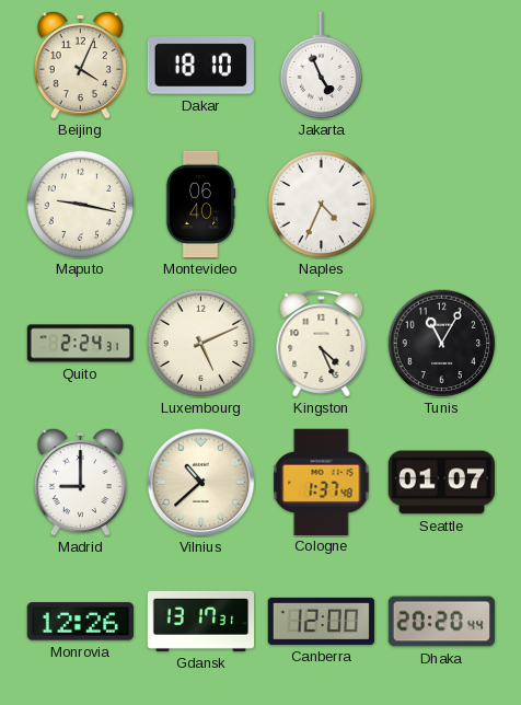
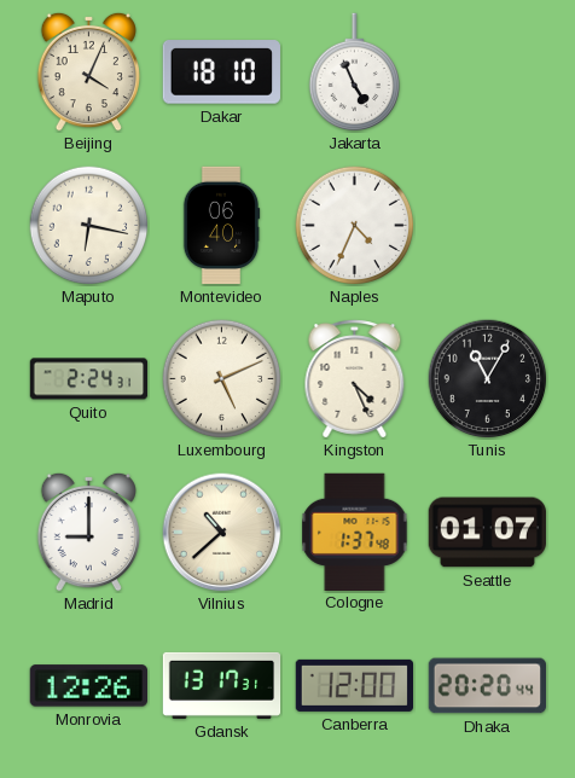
Maputo: 9:17 -> 6:17
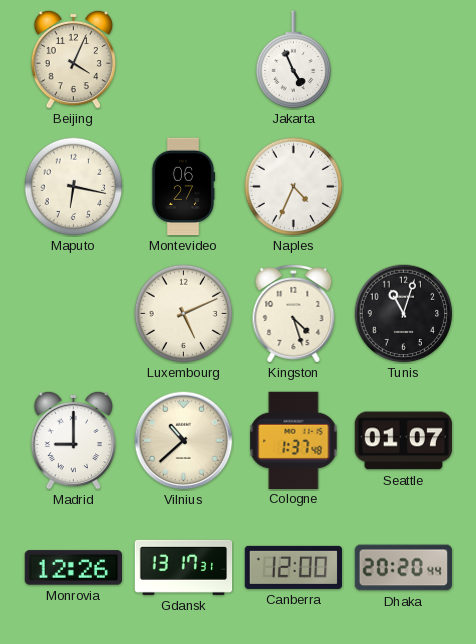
Dakar: 18:10 -> none
Montevideo: 06:40 -> 06:27
Quito: 2:24 -> none
Kingston: 4:26 -> 4:27
Tunis: 11:05 -> 11:03
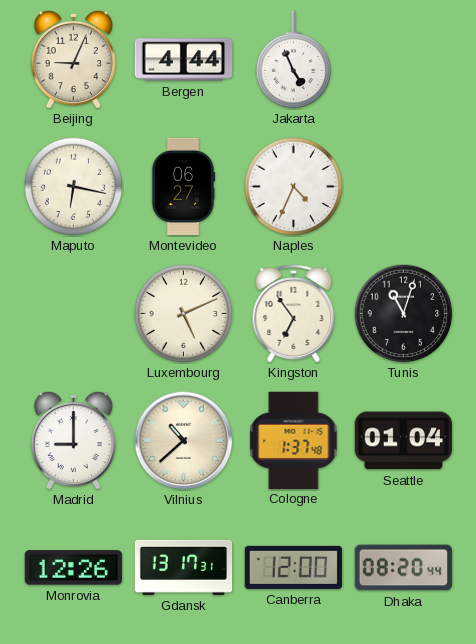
Beijing: 4:04 -> 9:04
Bergen: none -> 4:44
Kingston: 4:27 -> 6:54
Seattle: 01:07 -> 01:04
Dhaka: 20:20 -> 08:20
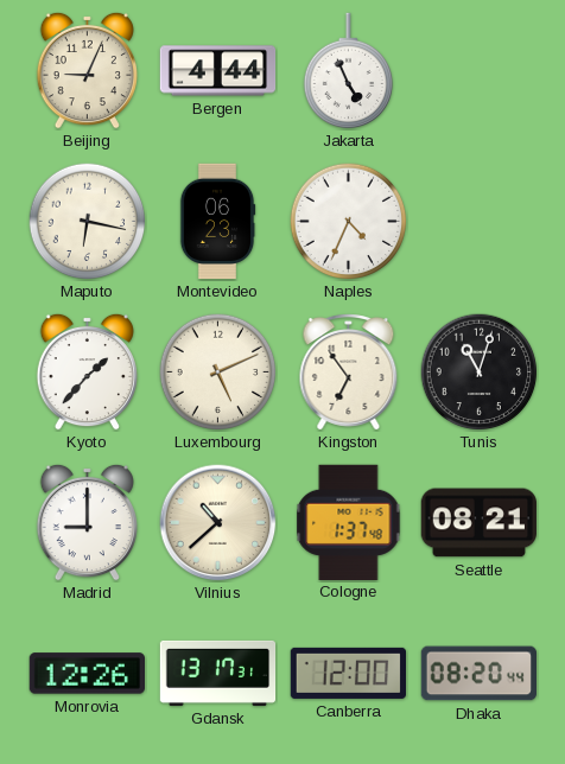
Montevideo: 06:27 -> 06:23
Kyoto: none -> 1:37
Seattle: 01:04 -> 08:21
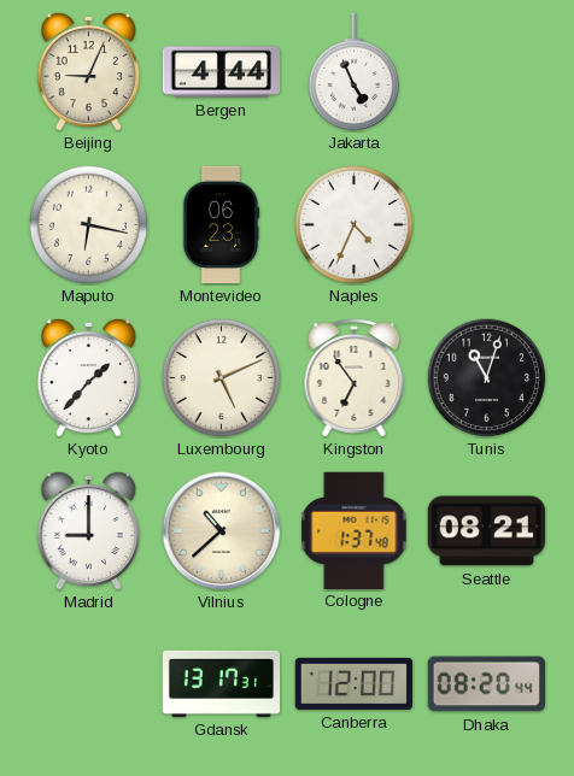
Monrovia: 12:26 -> none
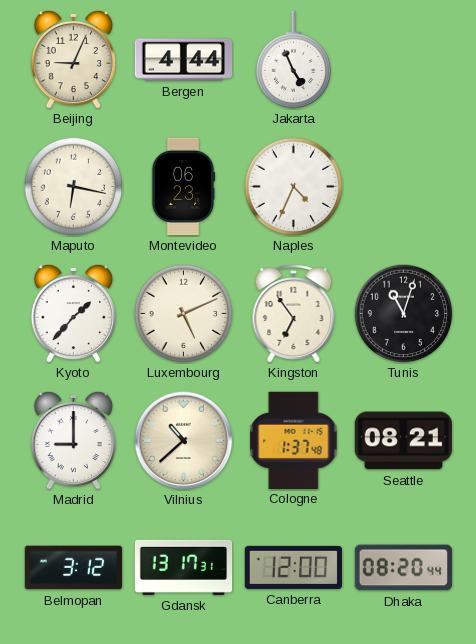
Belmopan: none -> 3:12
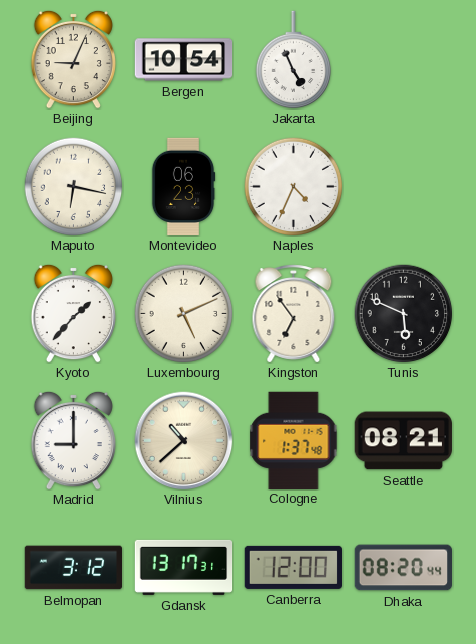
Bergen: 4:44 -> 10:54
Tunis: 11:03 -> 5:49
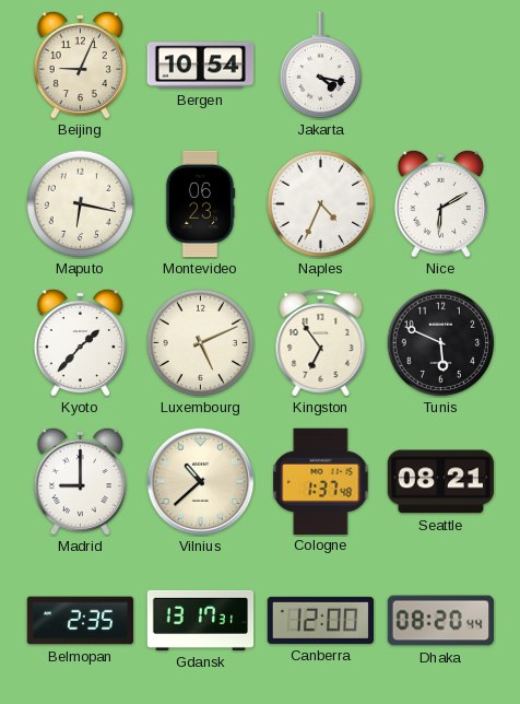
Jakarta: 4:56 -> 4:17
Nice: none -> 6:10
Belmopan: 3:12 -> 2:35
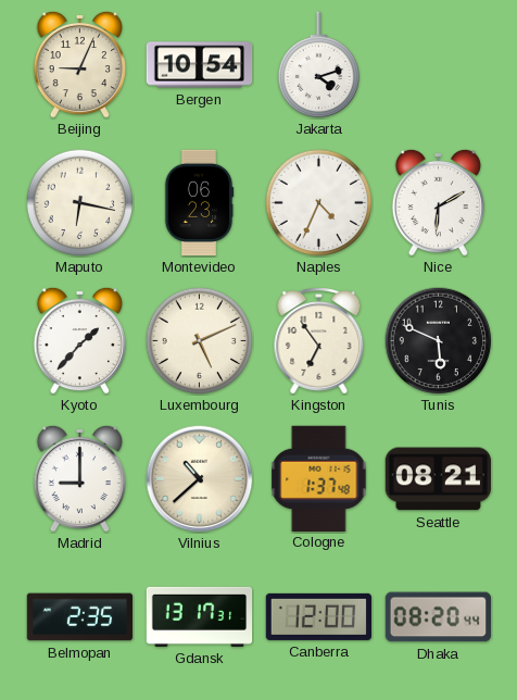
Jakarta: 4:17 -> 4:12
